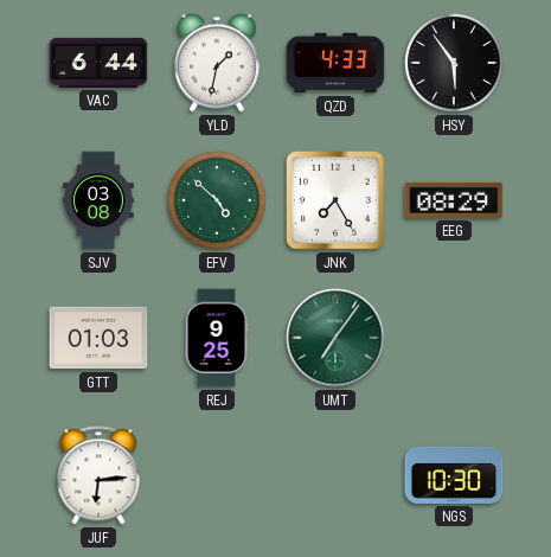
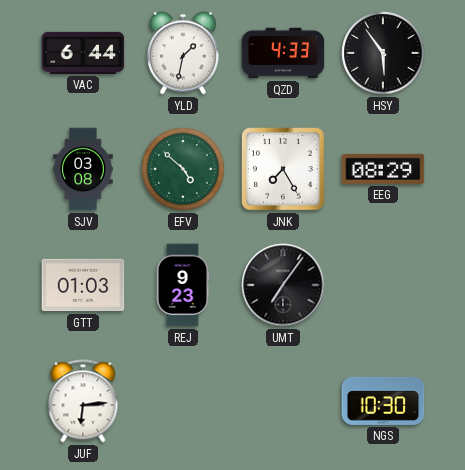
REJ: 9:25 -> 9:23
UMT dial: green -> black
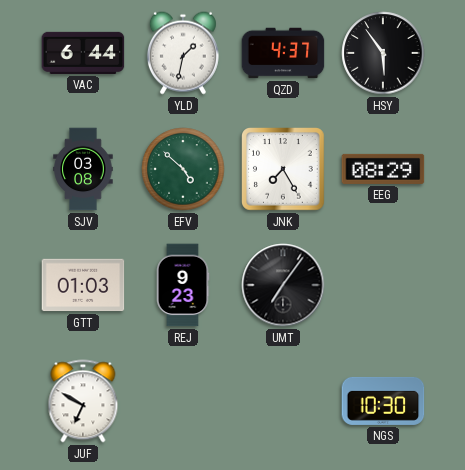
QZD: 4:33 -> 4:37
JUF: 6:14 -> 6:50
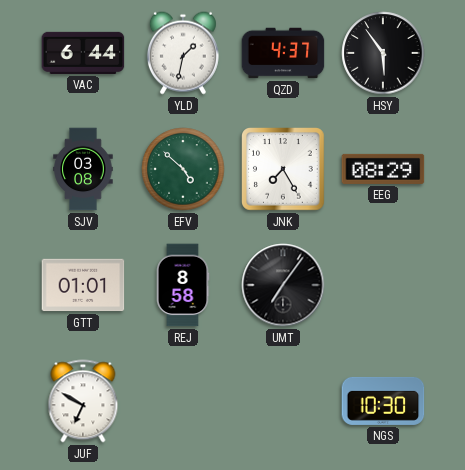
GTT: 01:03 -> 01:01
REJ: 9:23 -> 8:58
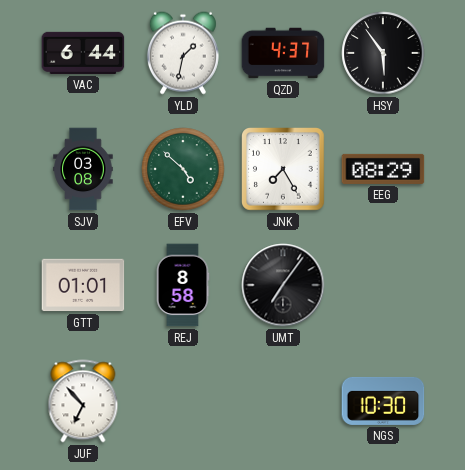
JUF: 6:50 -> 6:53
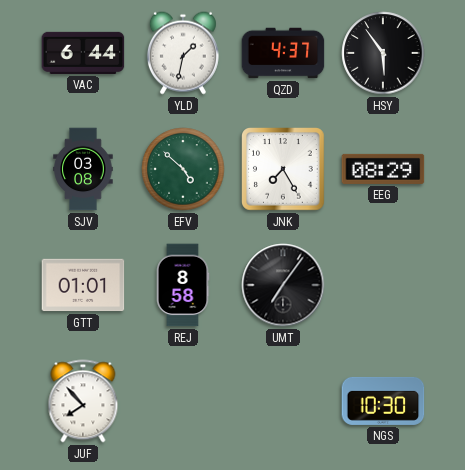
JUF: 6:53 -> 7:53
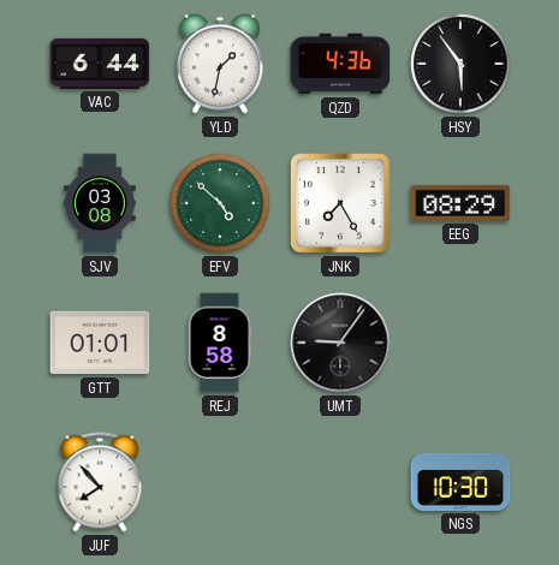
QZD: 4:37 -> 4:36
UMT: 7:06 -> 9:06
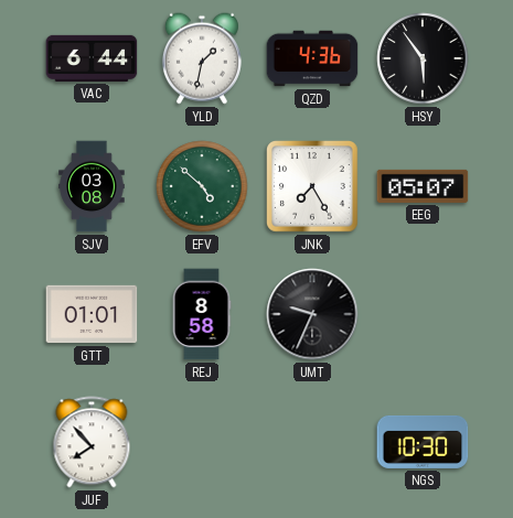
EEG: 08:29 -> 05:07
UMT: 9:06 -> 9:34
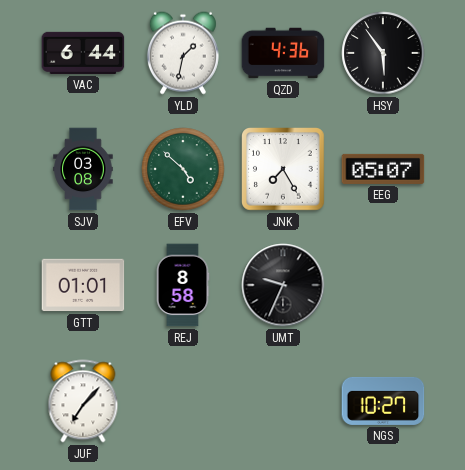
JUF: 7:53 -> 7:07
NGS: 10:30 -> 10:27
